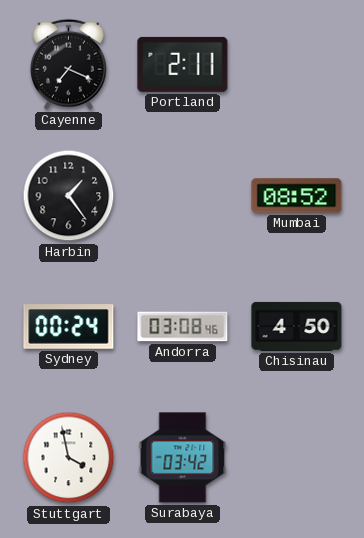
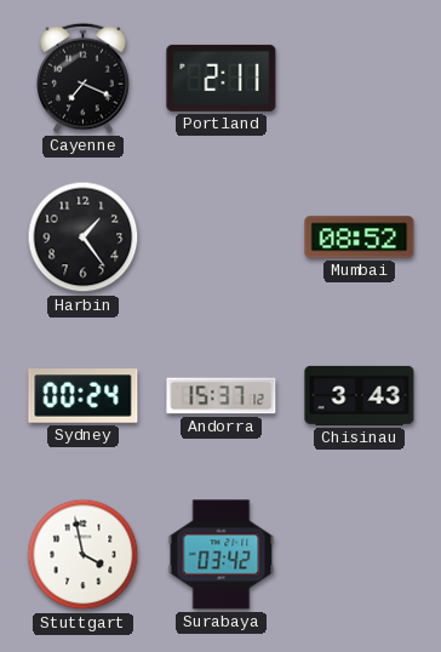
Andorra: 03:08 -> 15:37
Chisinau: 4:50 -> 3:43
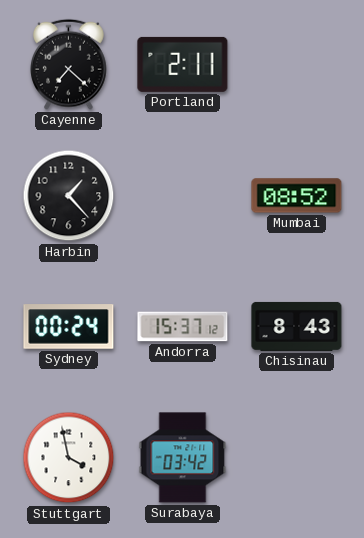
Cayenne: 7:19 -> 7:22
Harbin: 1:24 -> 1:23
Chisinau: 3:43 -> 8:43
